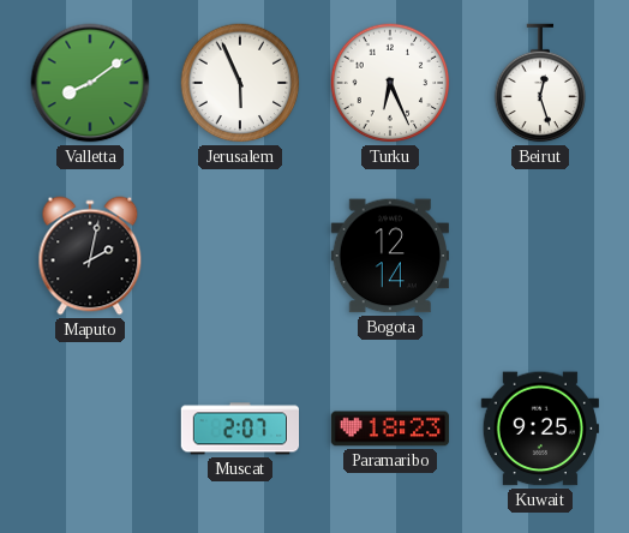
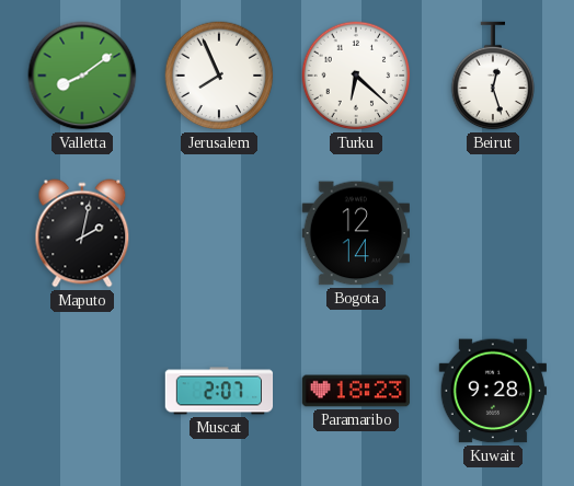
Jerusalem: 5:56 -> 7:56
Turku: 6:26 -> 6:22
Kuwait: 9:25 -> 9:28
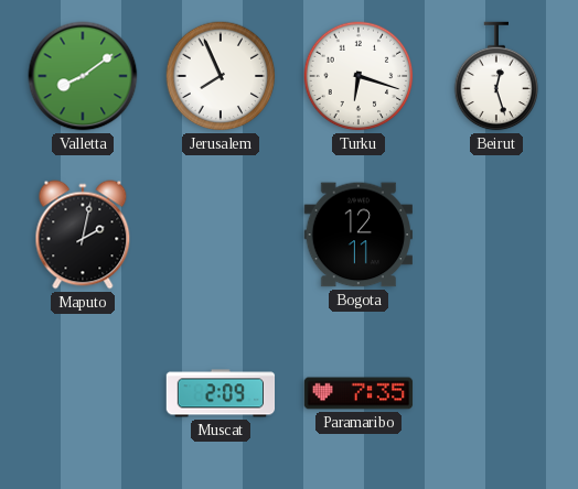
Turku: 6:22 -> 6:18
Bogota: 12:14 -> 12:11
Muscat: 2:07 -> 2:09
Paramaribo: 18:23 -> 7:35
Kuwait: 9:28 -> none
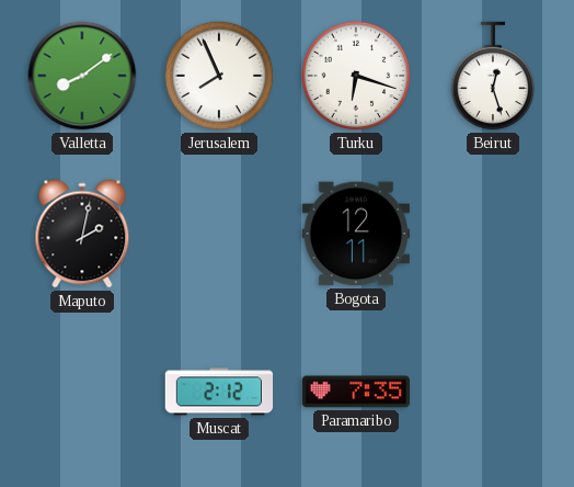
Muscat: 2:09 -> 2:12
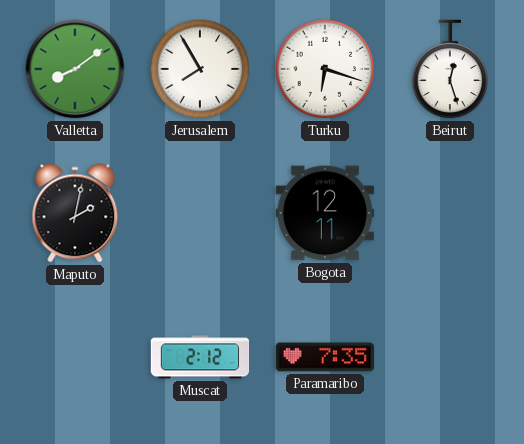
Jerusalem: 7:56 -> 7:55
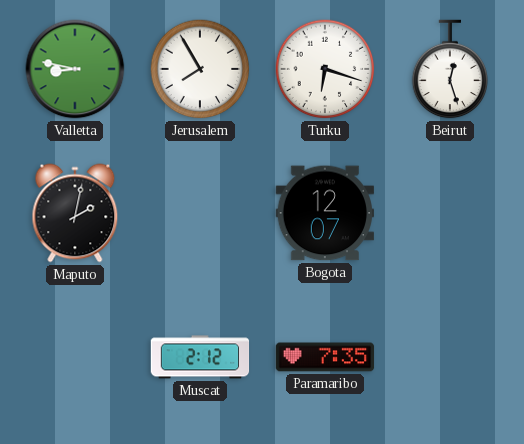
Valletta: 8:09 -> 8:47
Bogota: 12:11 -> 12:07
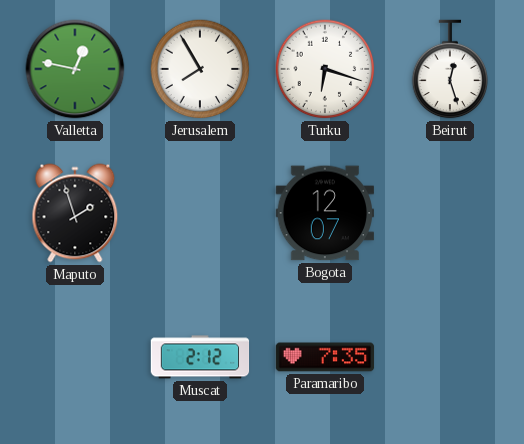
Valletta: 8:47 -> 12:47
Maputo: 2:02 -> 1:57
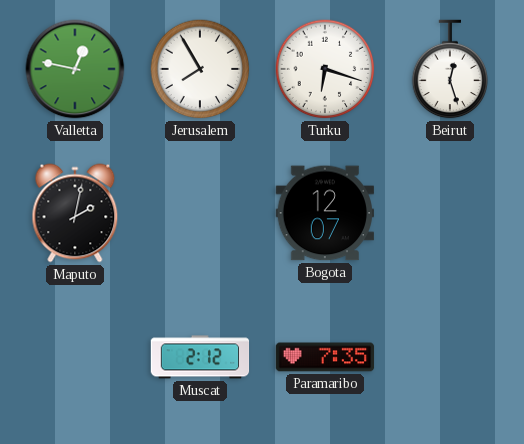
Maputo: 1:57 -> 2:02
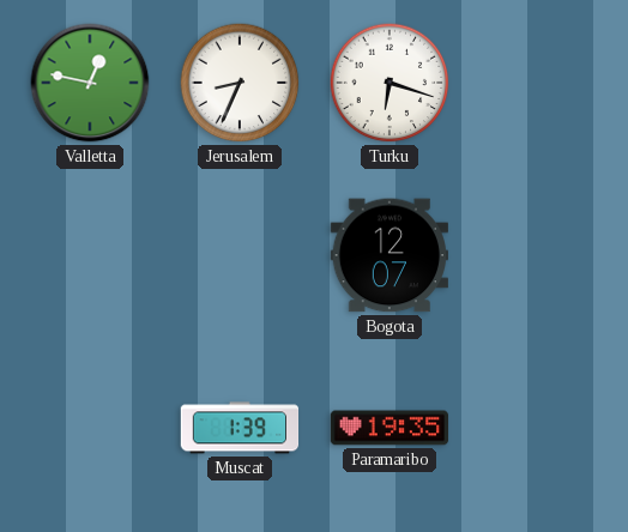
Jerusalem: 7:55 -> 8:34
Beirut: 12:27 -> none
Maputo: 2:02 -> none
Muscat: 2:12 -> 1:39
Paramaribo: 7:35 -> 19:35
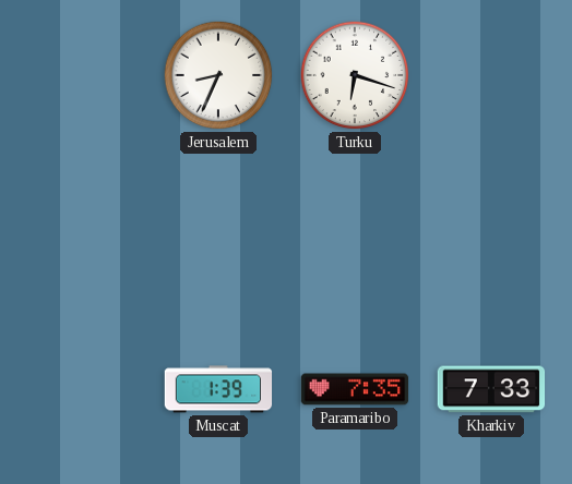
Valletta: 12:47 -> none
Bogota: 12:07 -> none
Paramaribo: 19:35 -> 7:35
Kharkiv: none -> 7:33
